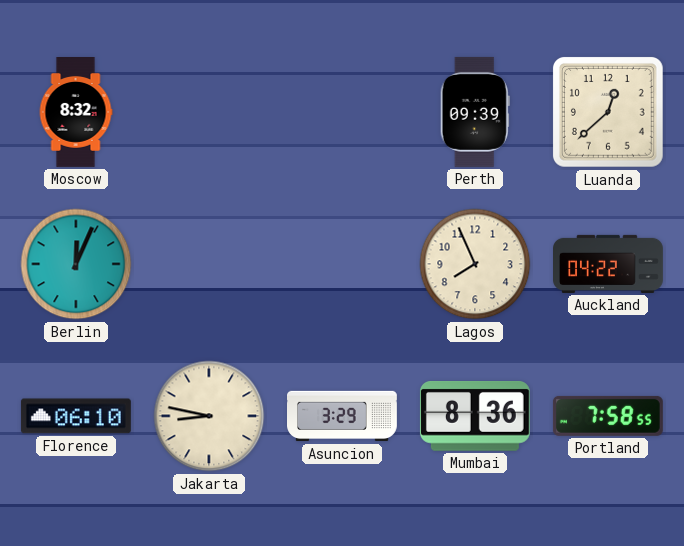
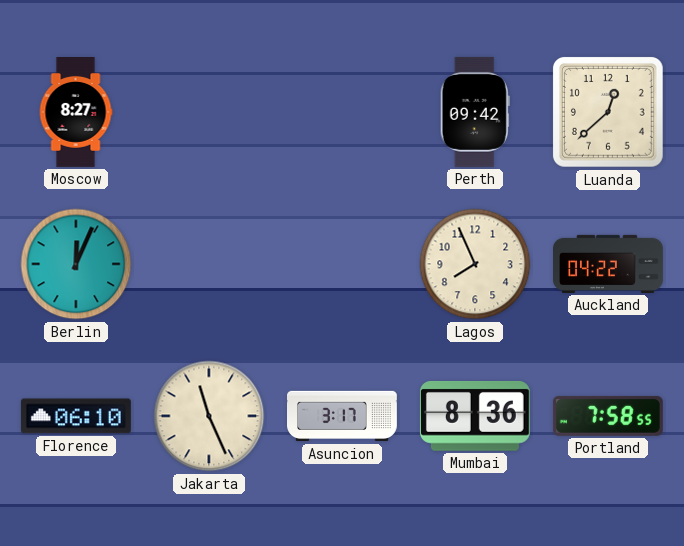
Moscow: 8:32 -> 8:27
Perth: 09:39 -> 09:42
Jakarta: 8:47 -> 11:26
Asuncion: 3:29 -> 3:17
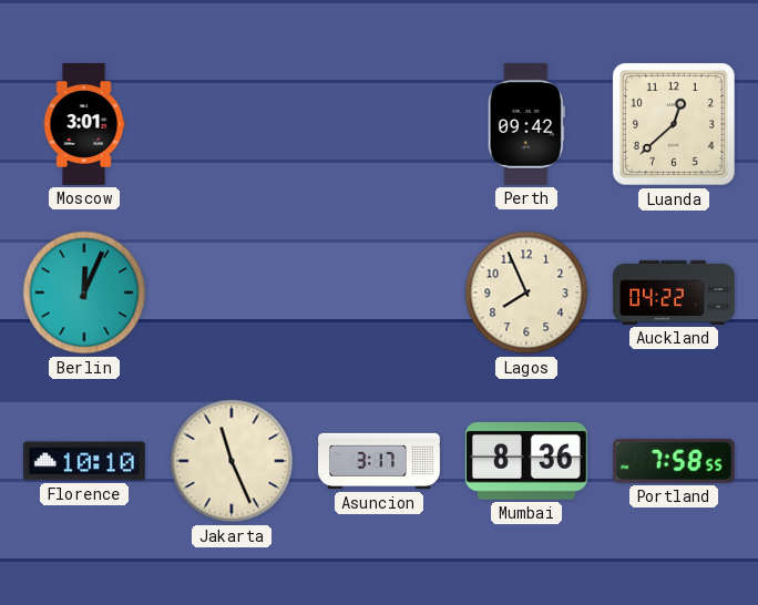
Moscow: 8:27 -> 3:01
Florence: 06:10 -> 10:10
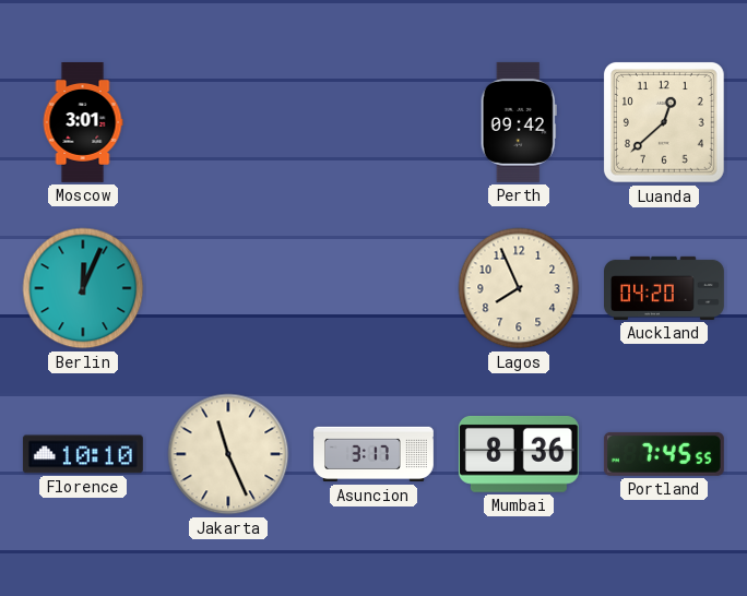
Auckland: 04:22 -> 04:20
Portland: 7:58 -> 7:45
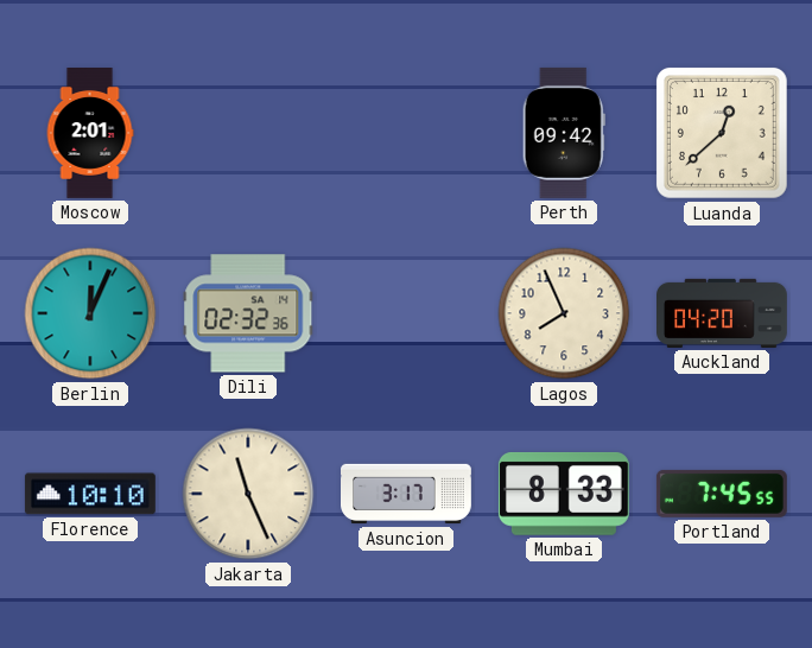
Moscow: 3:01 -> 2:01
Dili: none -> 02:32
Mumbai: 8:36 -> 8:33
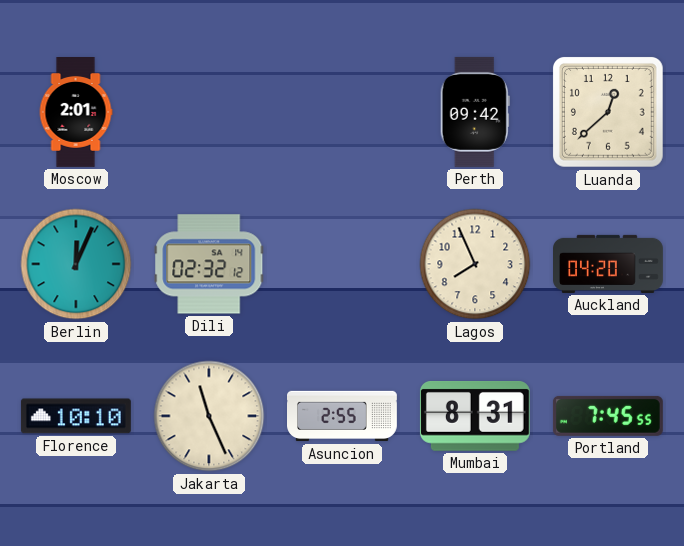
Dili: 02:32:36 -> 02:32:12
Asuncion: 3:17 -> 2:55
Mumbai: 8:33 -> 8:31
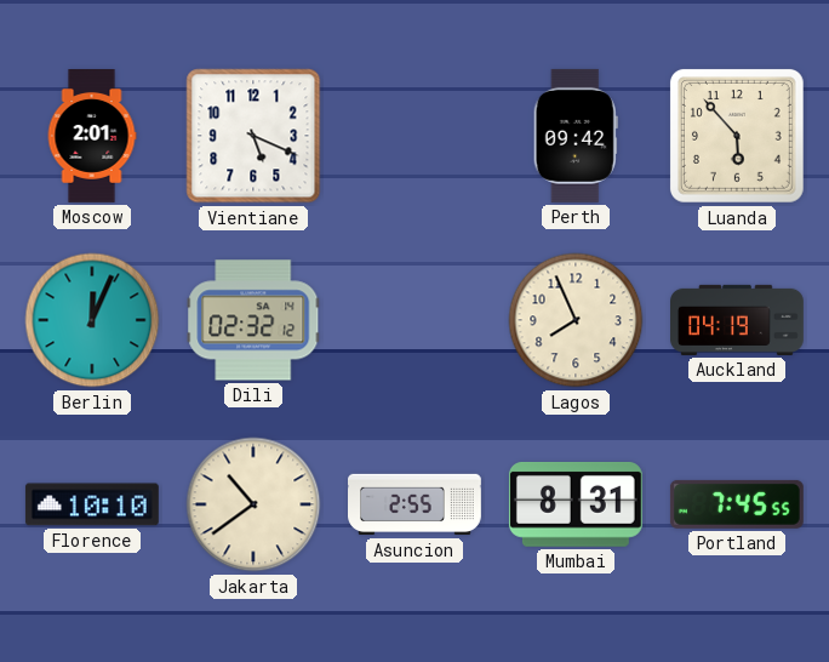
Vientiane: none -> 5:19
Luanda: 12:38 -> 5:53
Auckland: 04:20 -> 04:19
Jakarta: 11:26 -> 10:39
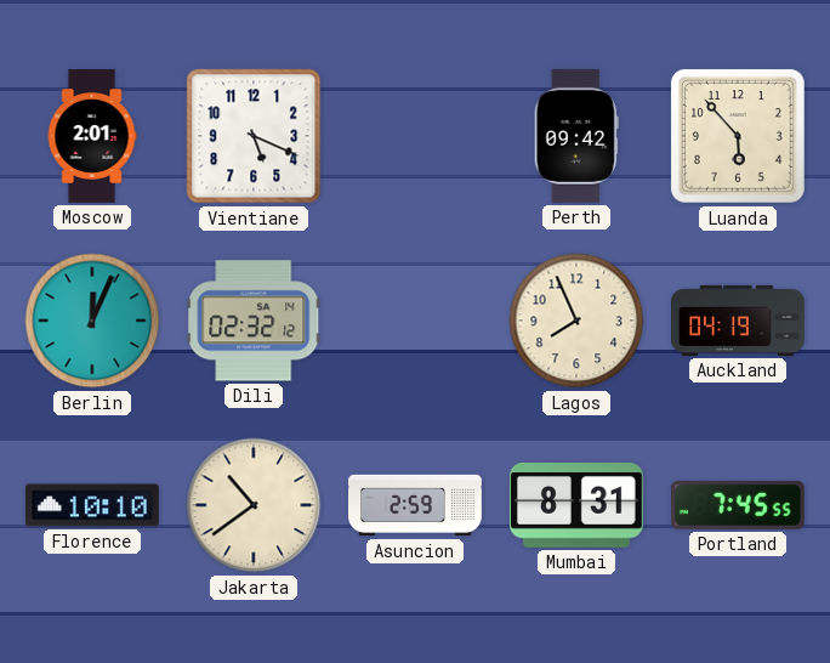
Asuncion: 2:55 -> 2:59
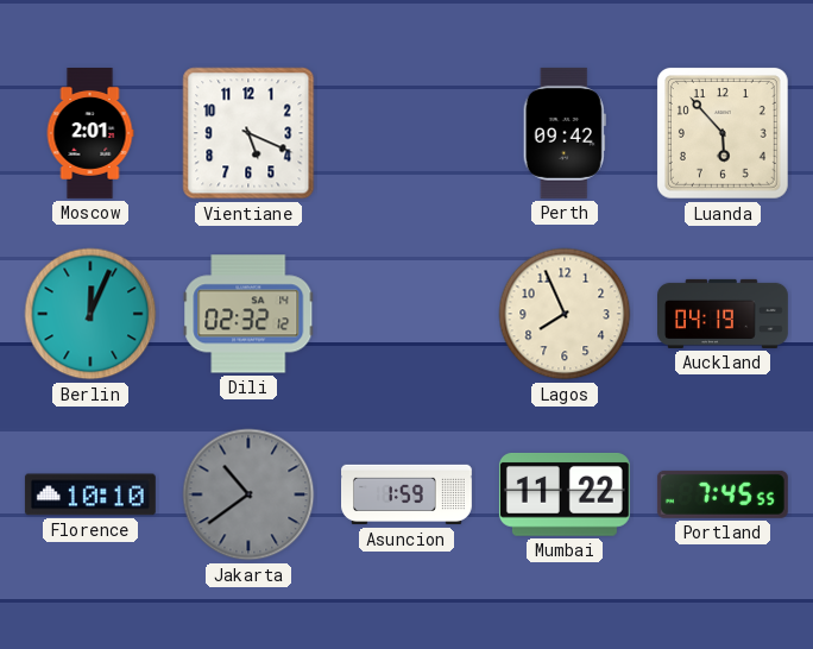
Jakarta dial: cream -> grey
Asuncion: 2:59 -> 1:59
Mumbai: 8:31 -> 11:22
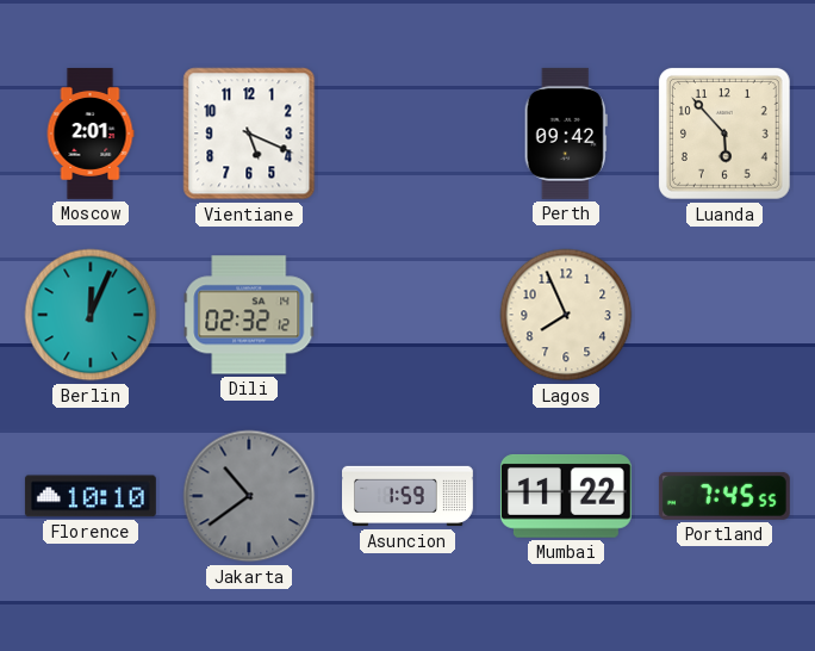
Auckland: 04:19 -> none
